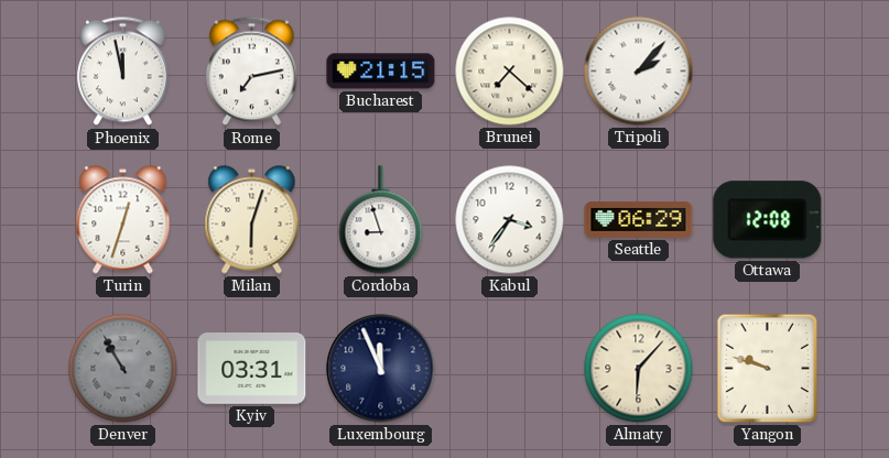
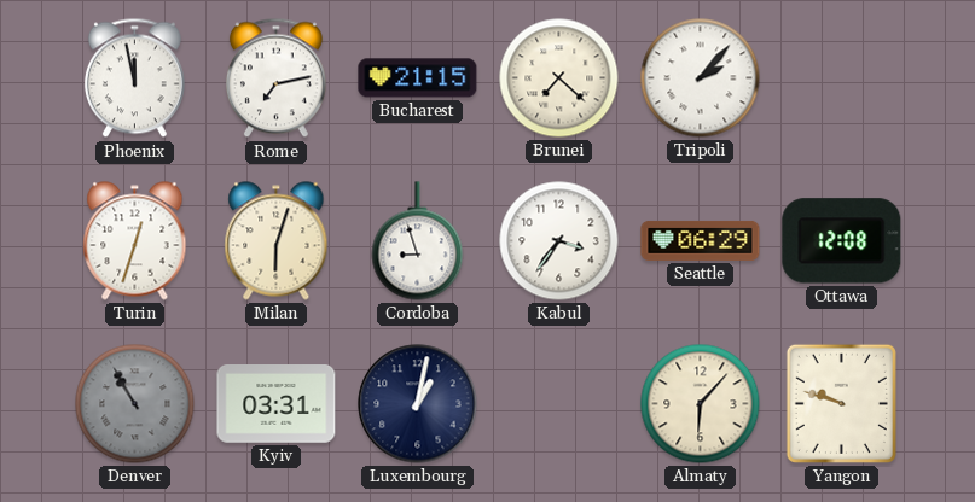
Luxembourg: 11:56 -> 1:02
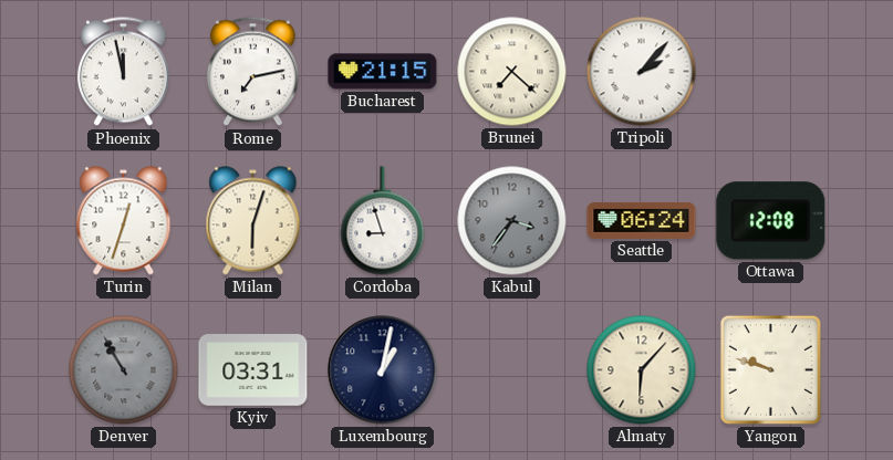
Kabul dial: white -> grey
Seattle: 06:29 -> 06:24
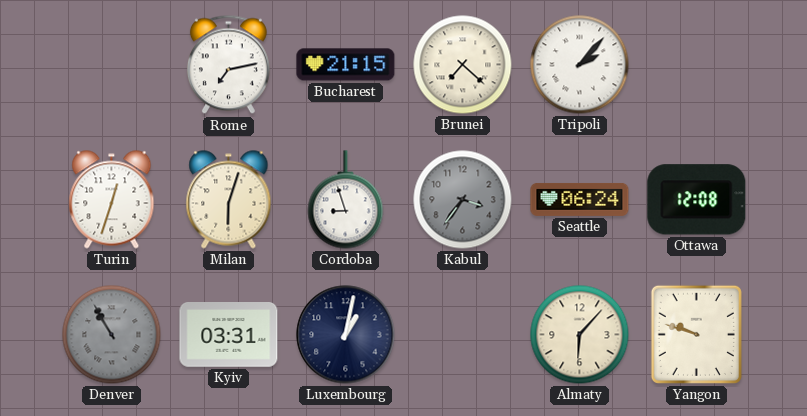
Phoenix: 11:58 -> none
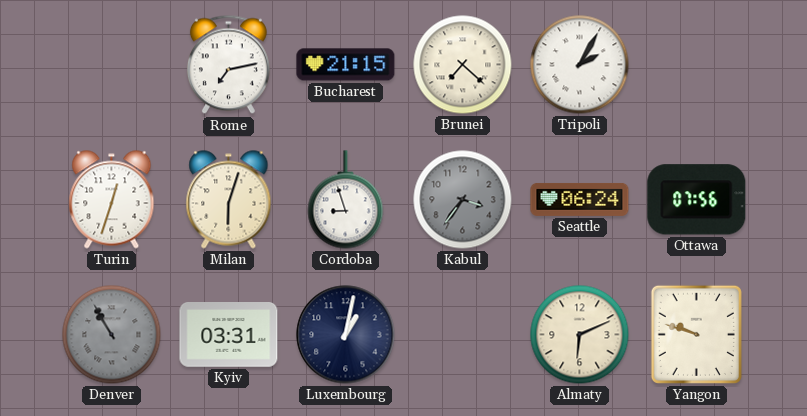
Tripoli: 2:07 -> 2:05
Ottawa: 12:08 -> 07:56
Almaty: 6:07 -> 6:11
